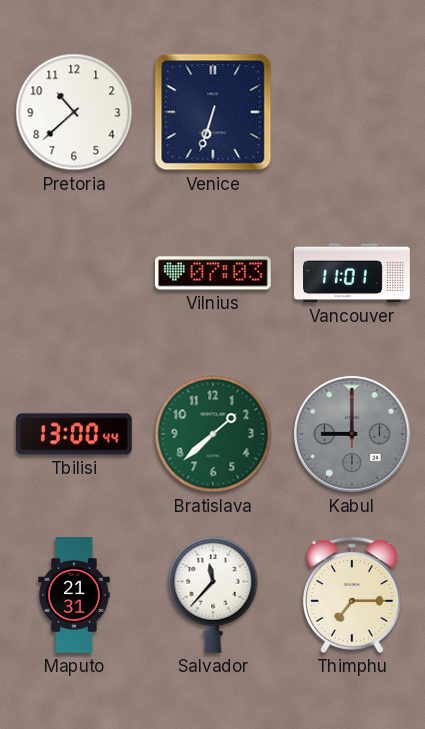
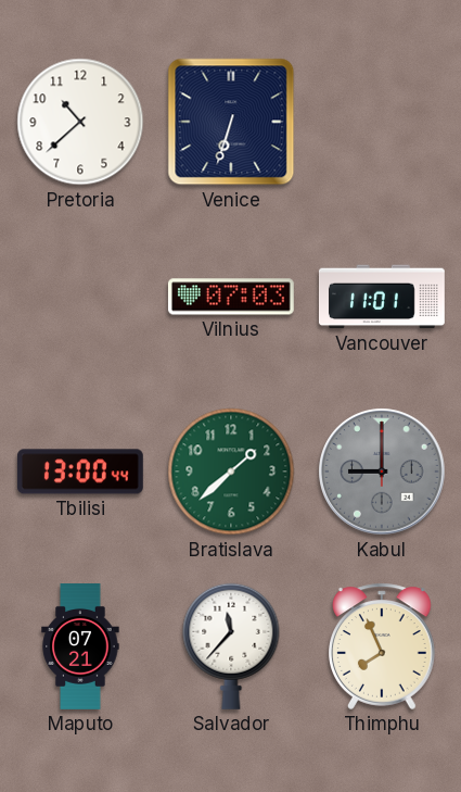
Maputo: 21:31 -> 07:21
Thimphu: 7:15 -> 7:56
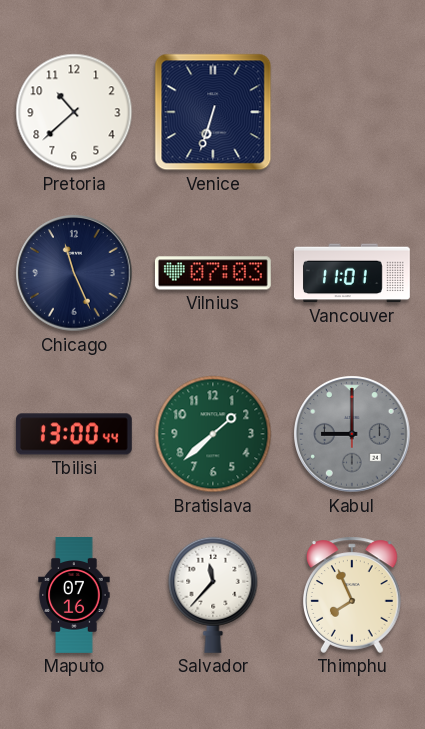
Chicago: none -> 11:26
Maputo: 07:21 -> 07:16
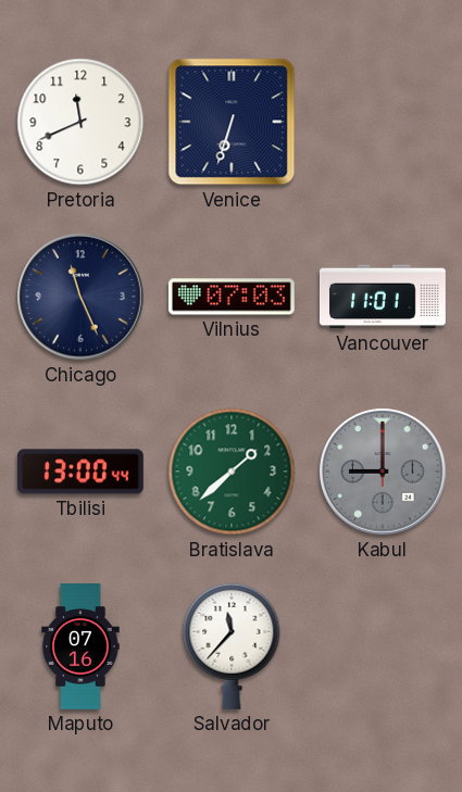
Pretoria: 10:38 -> 11:41
Thimphu: 7:56 -> none
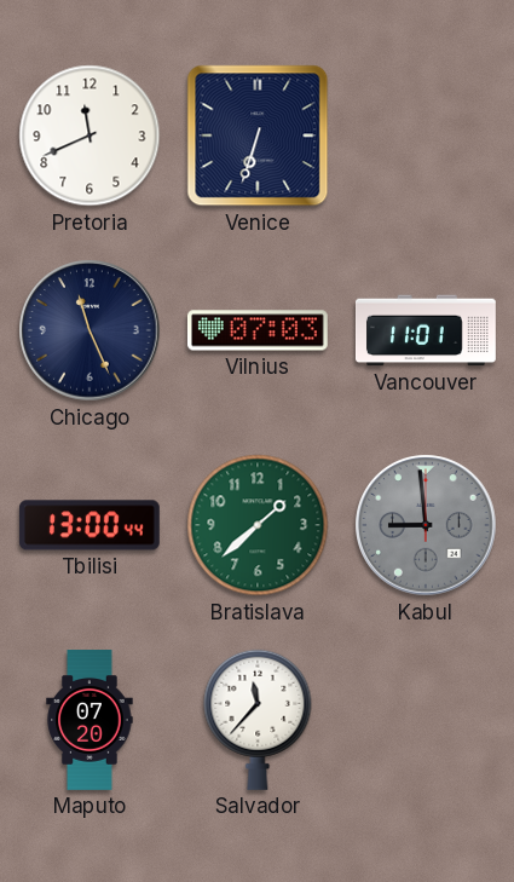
Kabul: 9:00 -> 8:59
Maputo: 07:16 -> 07:20
